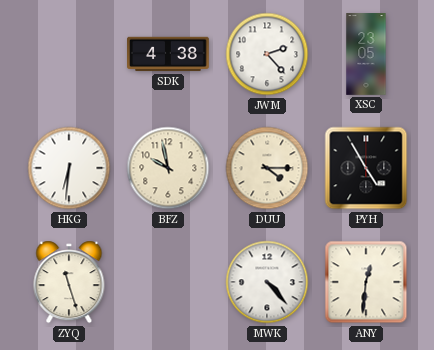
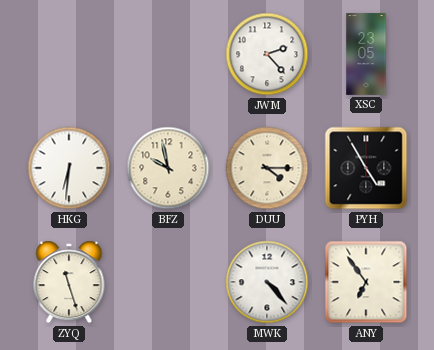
SDK: 4:38 -> none
ANY: 12:31 -> 6:54
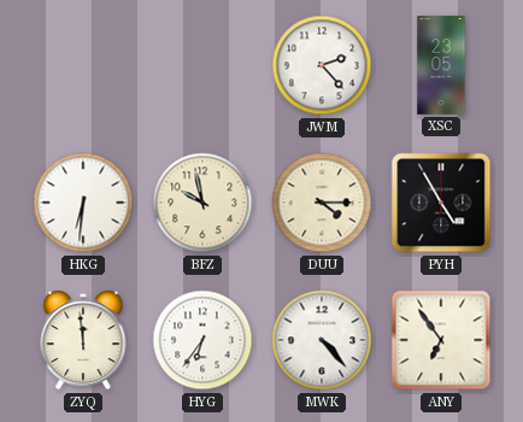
ZYQ: 11:27 -> 11:59
HYG: none -> 6:36
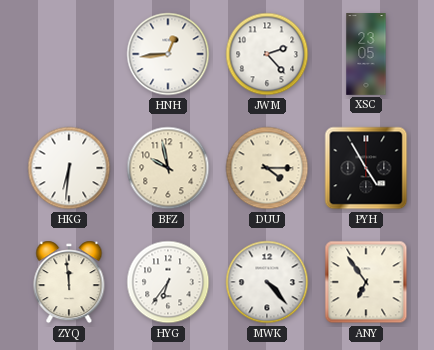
HNH: none -> 12:44
